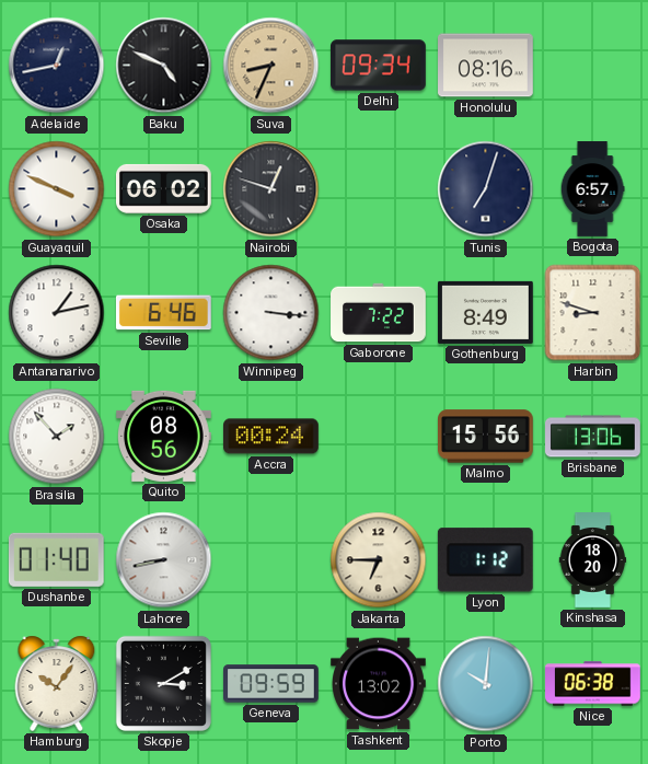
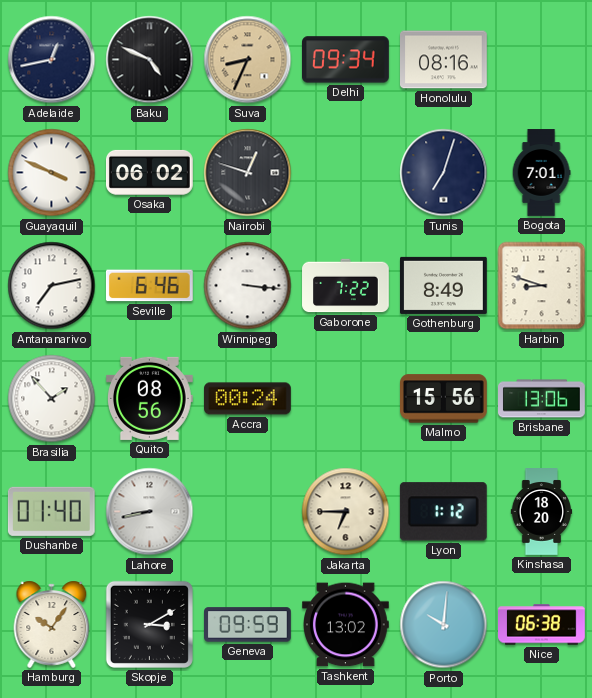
Bogota: 6:57 -> 7:01
Antananarivo: 1:13 -> 7:13
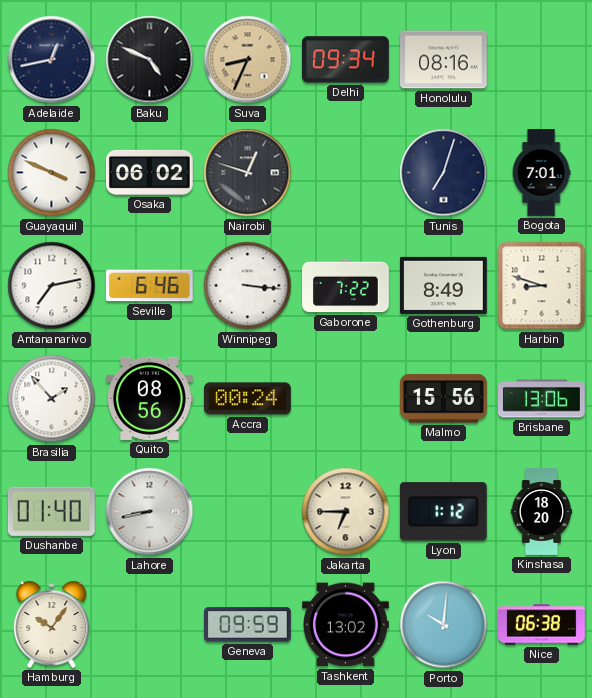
Skopje: 3:10 -> none
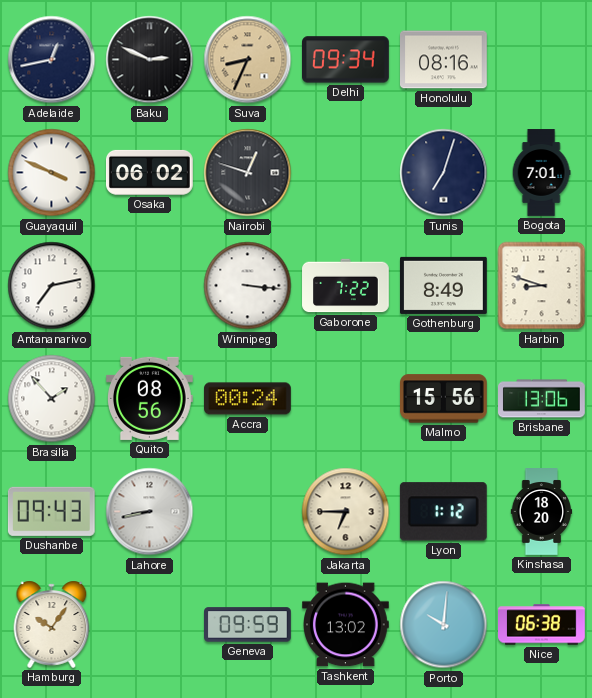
Baku: 4:49 -> 2:49
Seville: 6:46 -> none
Dushanbe: 01:40 -> 09:43
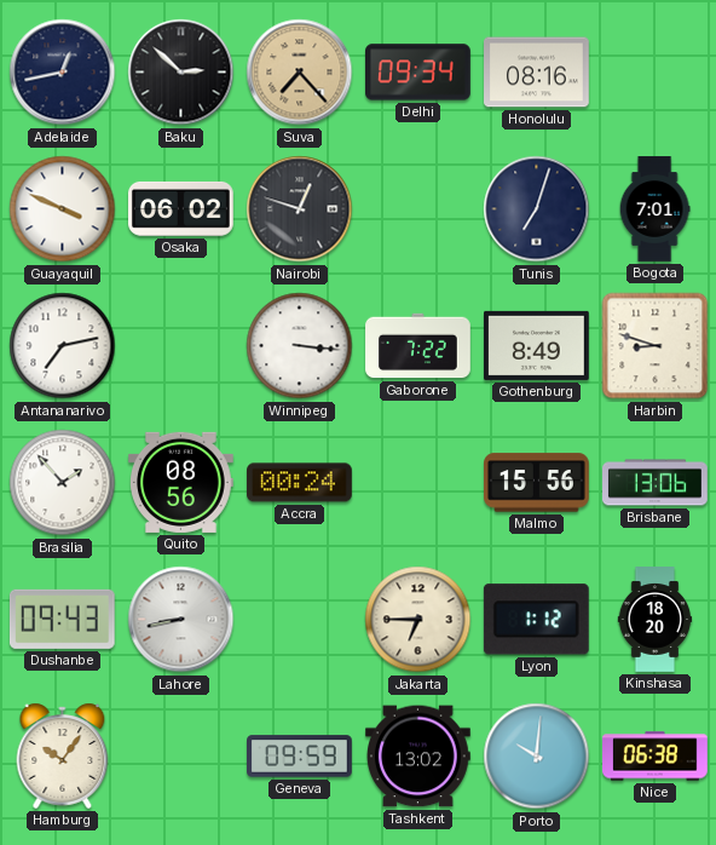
Baku: 2:49 -> 2:52
Suva: 8:34 -> 7:23
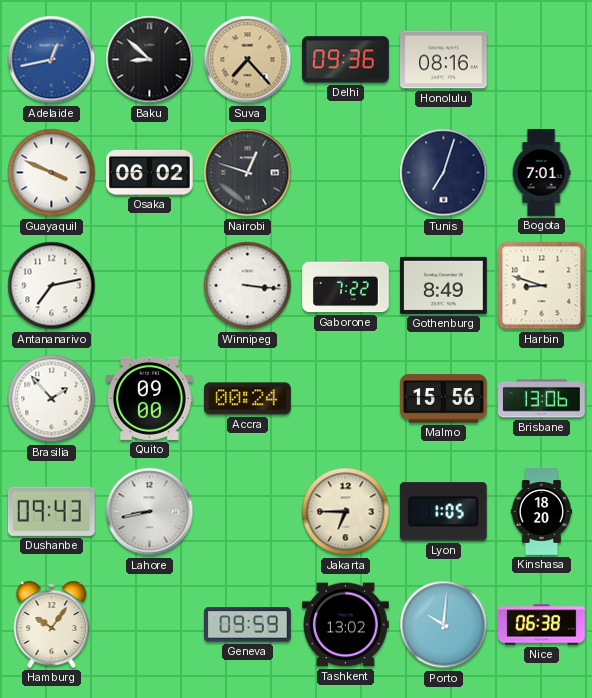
Adelaide dial: navy -> blue
Baku: 2:52 -> 8:52
Delhi: 09:34 -> 09:36
Quito: 08:56 -> 09:00
Lyon: 1:12 -> 1:05
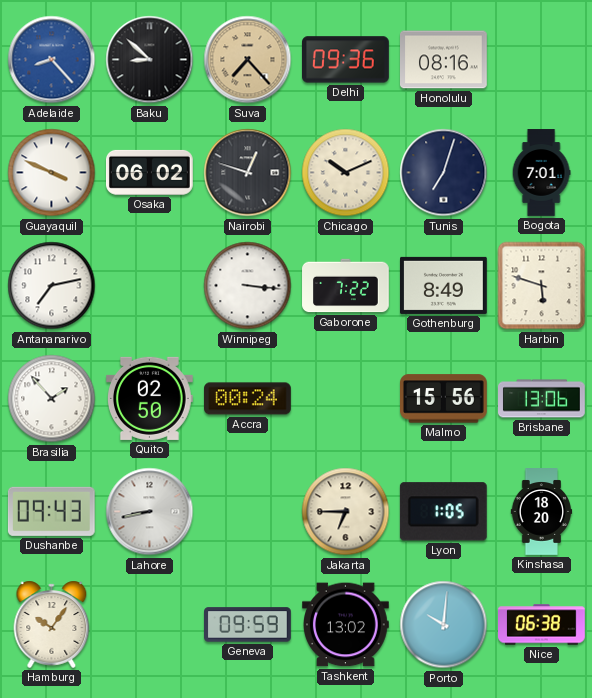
Adelaide: 12:43 -> 8:23
Chicago: none -> 10:11
Harbin: 8:48 -> 5:48
Quito: 09:00 -> 02:50
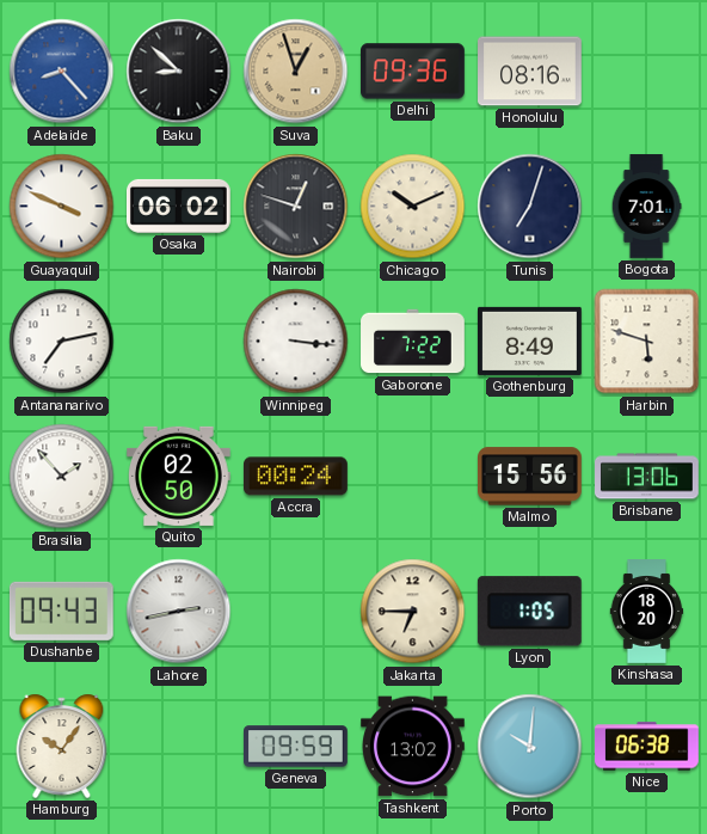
Suva: 7:23 -> 12:57
Lahore: 8:43 -> 2:43
